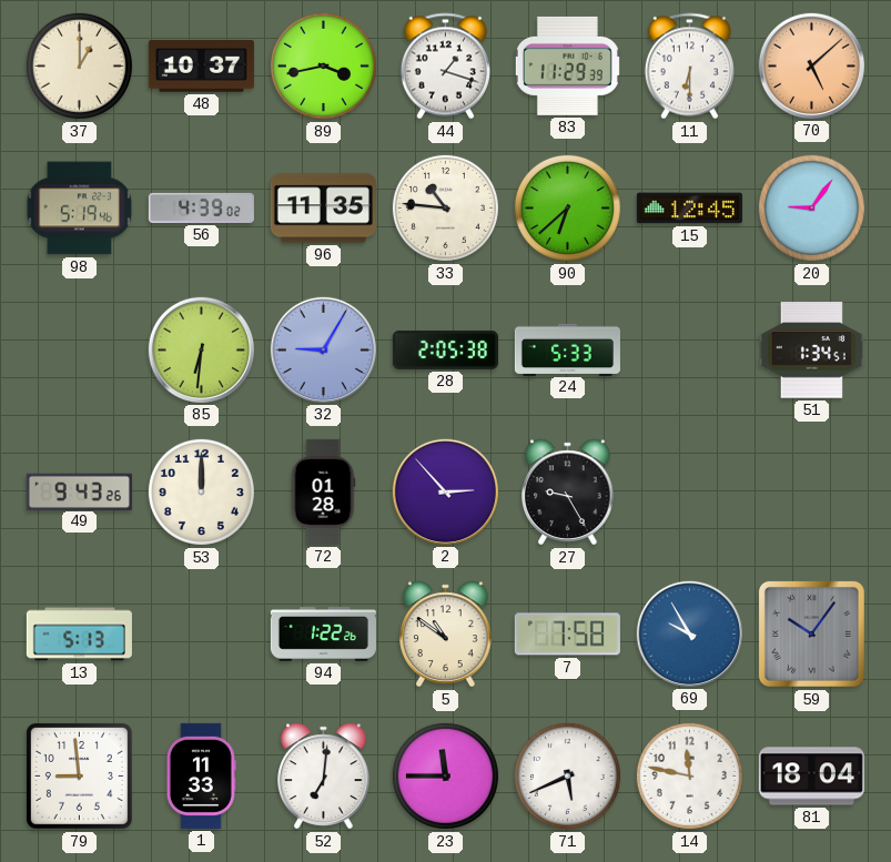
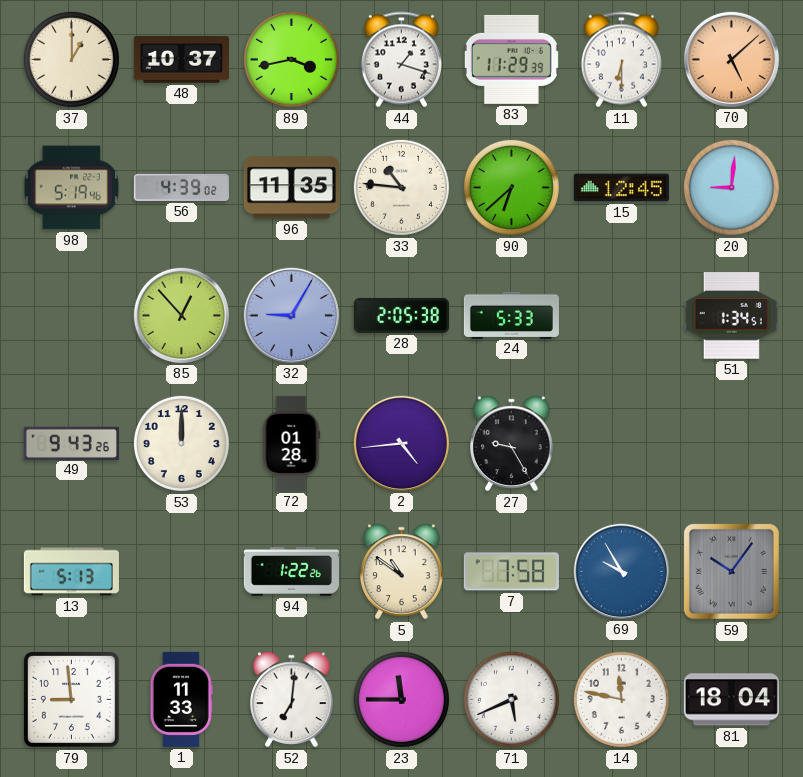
20: 9:06 -> 9:01
85: 6:31 -> 12:53
2: 2:53 -> 4:44
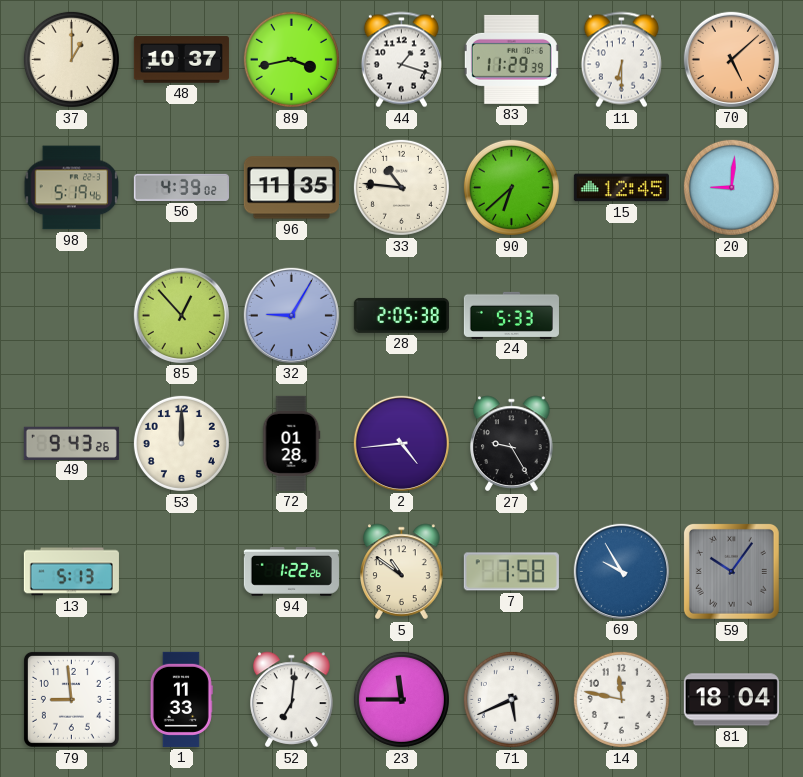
51: 1:34 -> none
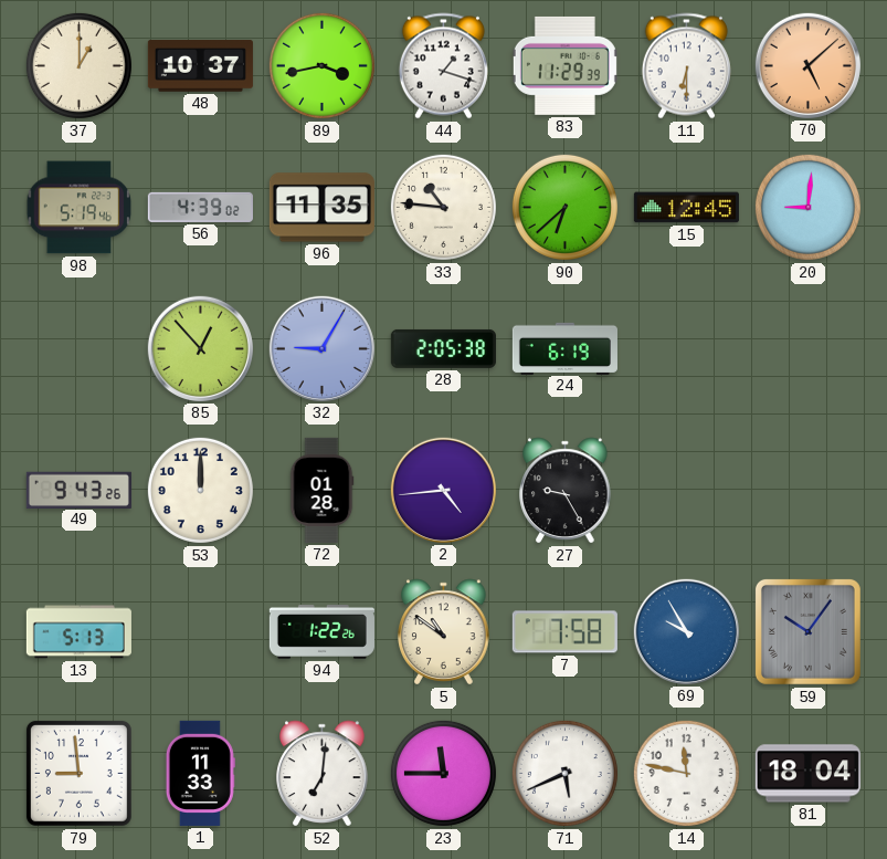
24: 5:33 -> 6:19
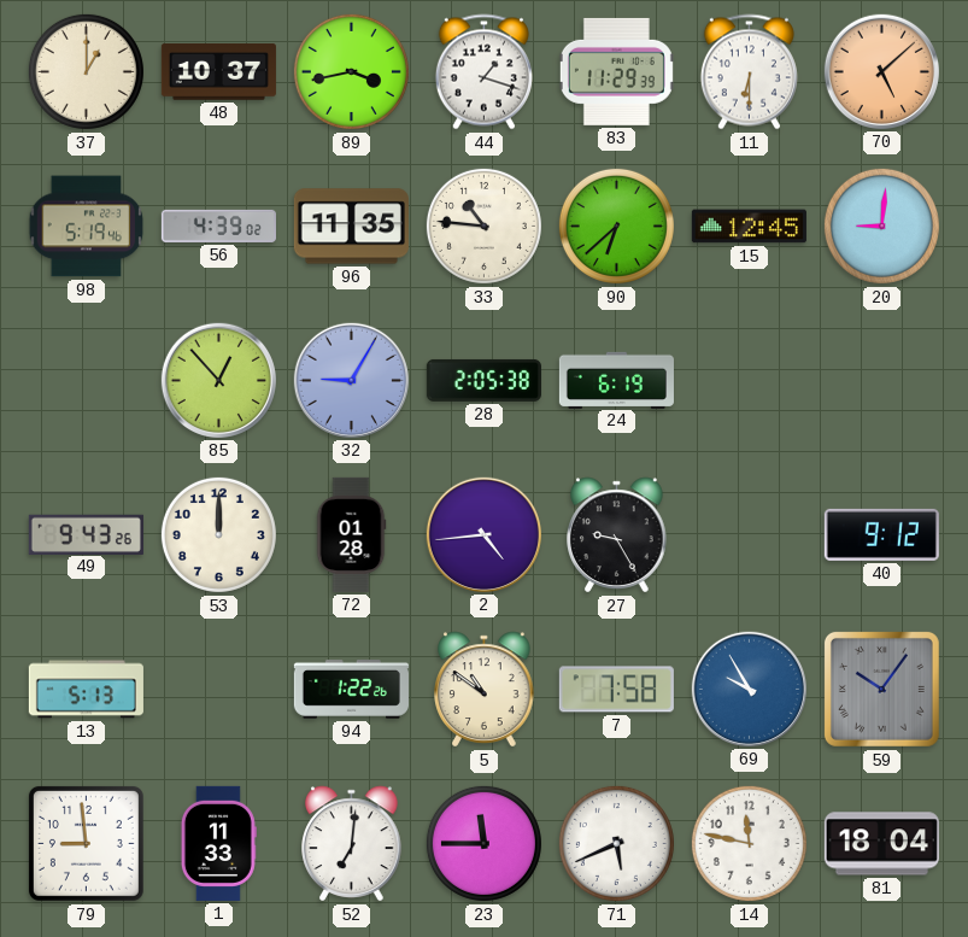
40: none -> 9:12
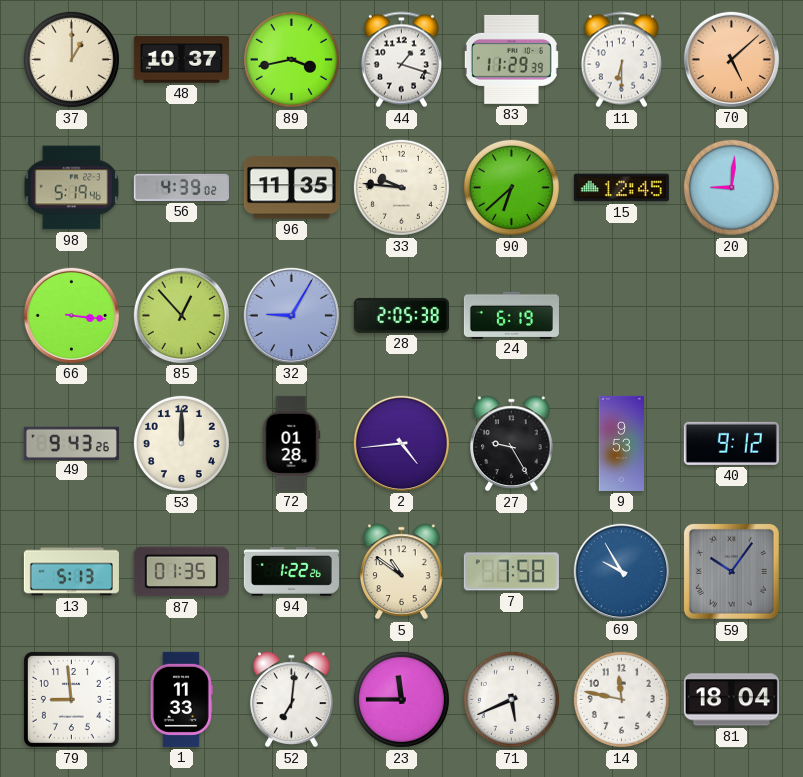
33: 10:46 -> 9:46
66: none -> 3:16
9: none -> 9:53
87: none -> 01:35
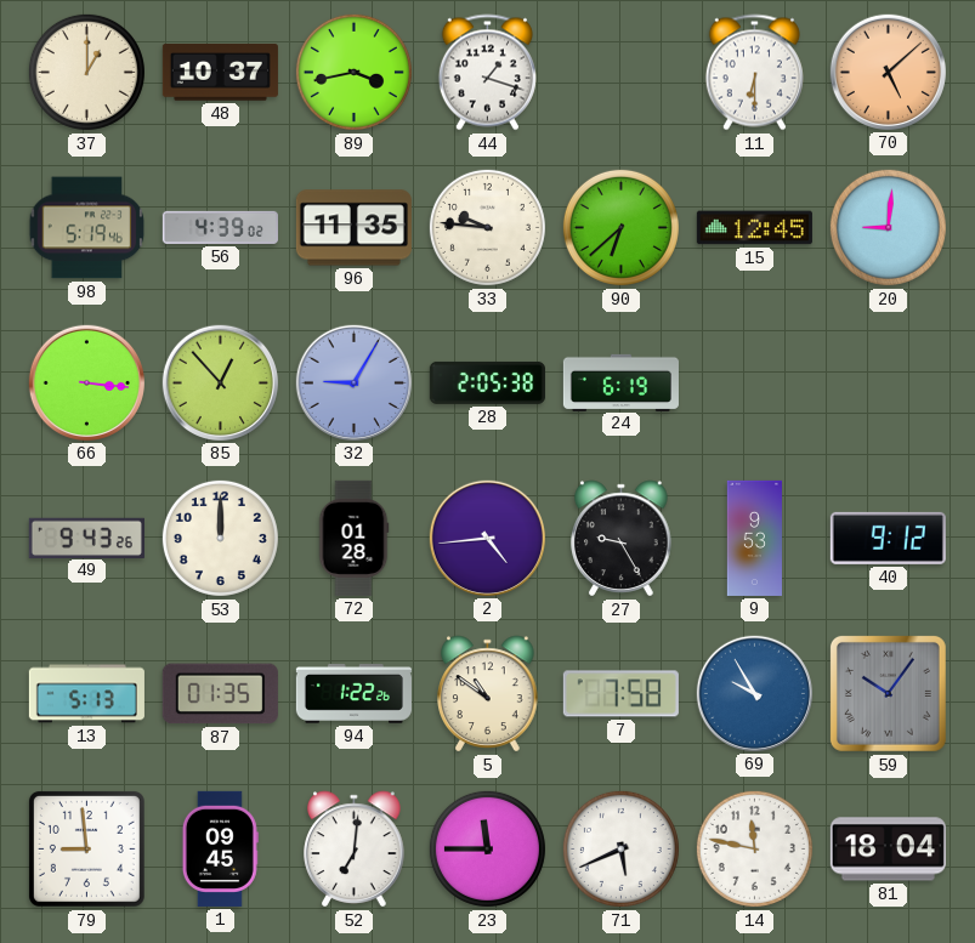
83: 11:29 -> none
1: 11:33 -> 09:45
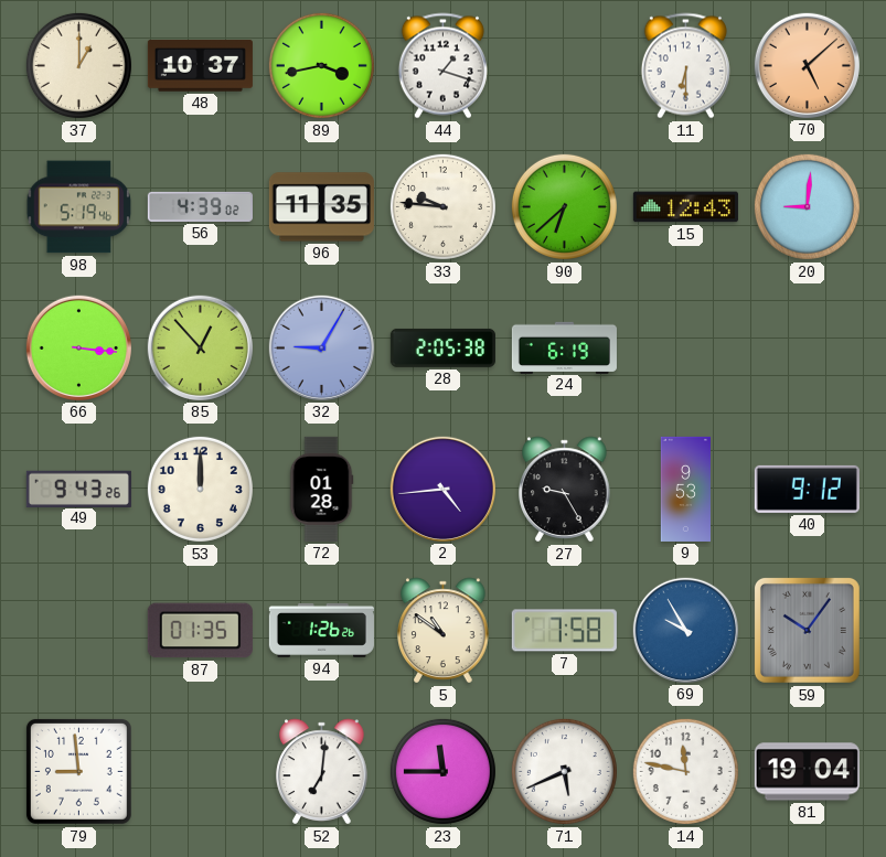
15: 12:45 -> 12:43
13: 5:13 -> none
94: 1:22 -> 1:26
1: 09:45 -> none
81: 18:04 -> 19:04
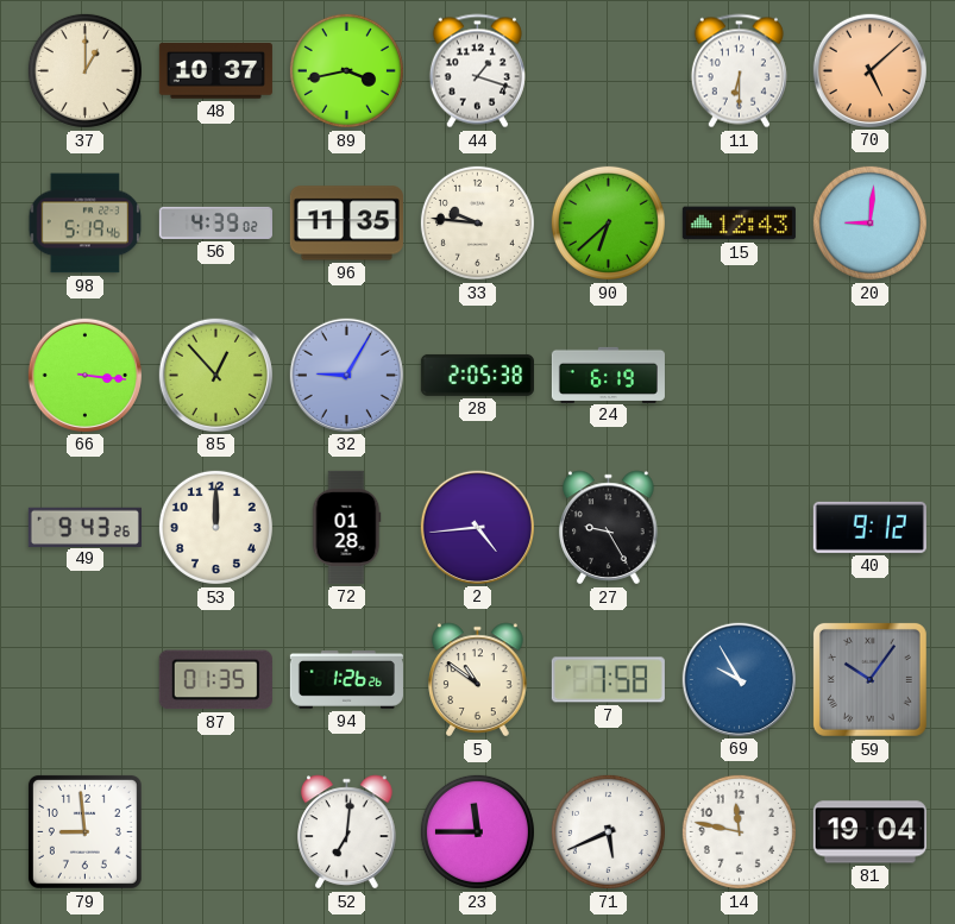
9: 9:53 -> none
